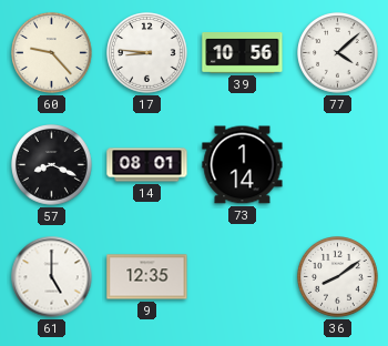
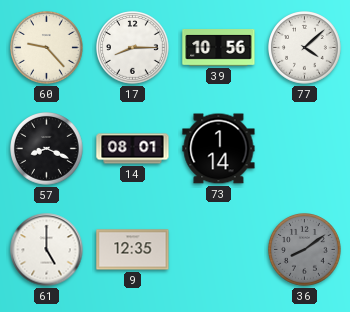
17: 8:46 -> 8:15
36 dial: white -> grey
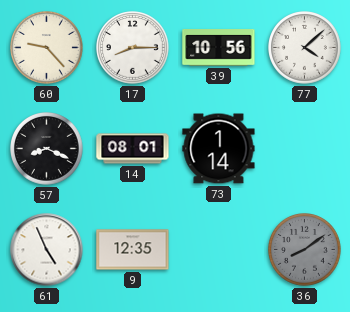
61: 5:00 -> 4:56
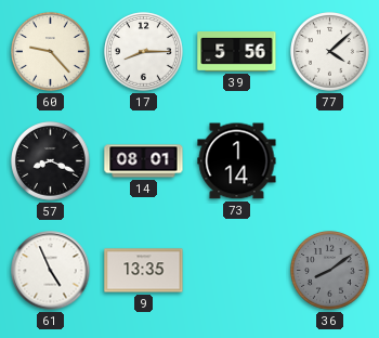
39: 10:56 -> 5:56
9: 12:35 -> 13:35
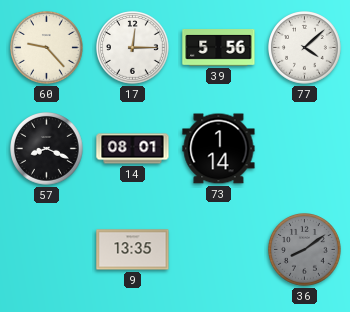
17: 8:15 -> 12:15
61: 4:56 -> none
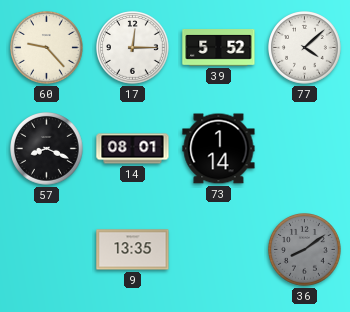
39: 5:56 -> 5:52
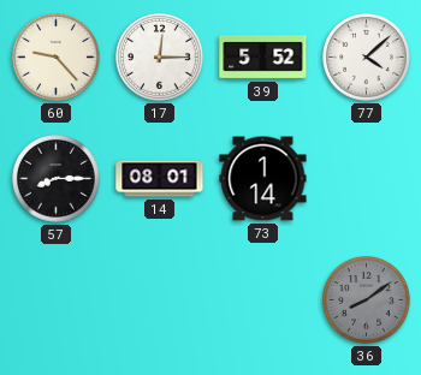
57: 8:19 -> 8:15
9: 13:35 -> none
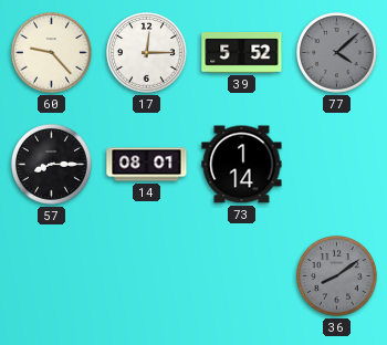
77 dial: white -> grey
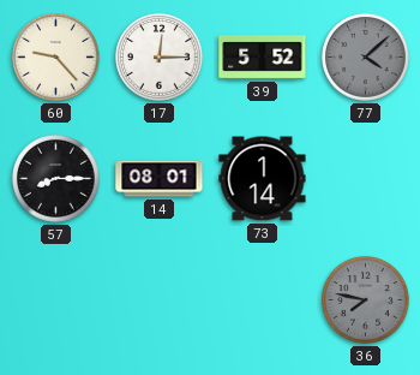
36: 8:09 -> 7:47
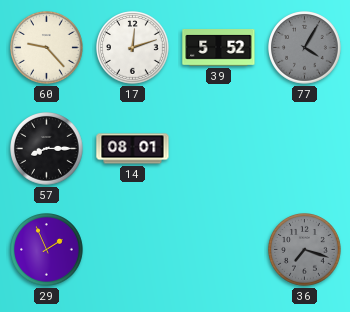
17: 12:15 -> 12:12
77: 4:08 -> 4:05
73: 1:14 -> none
29: none -> 1:56
36: 7:47 -> 7:18
